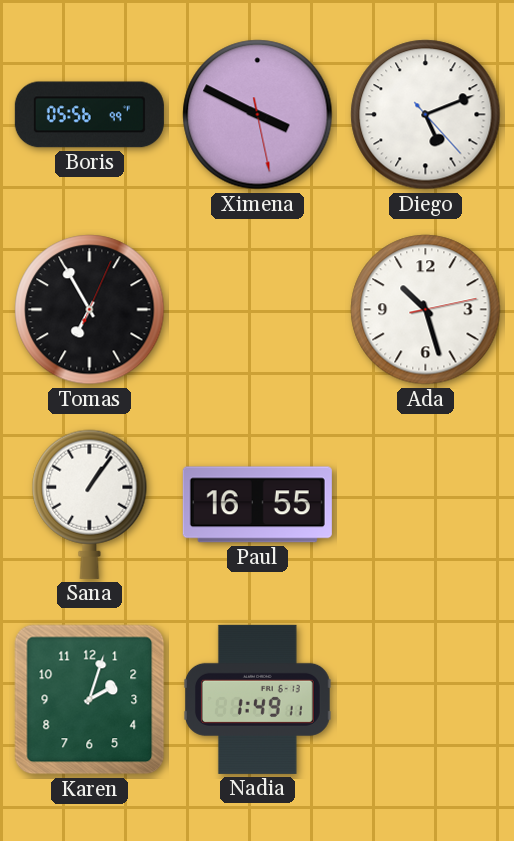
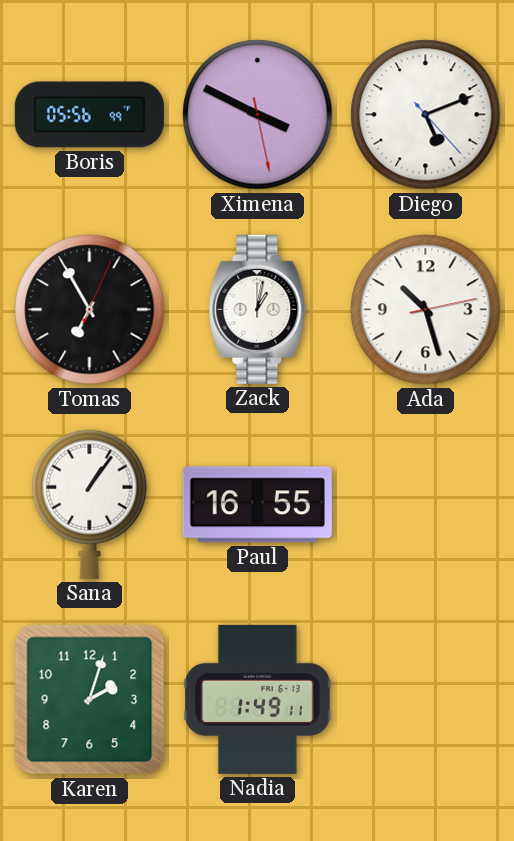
Zack: none -> 1:02
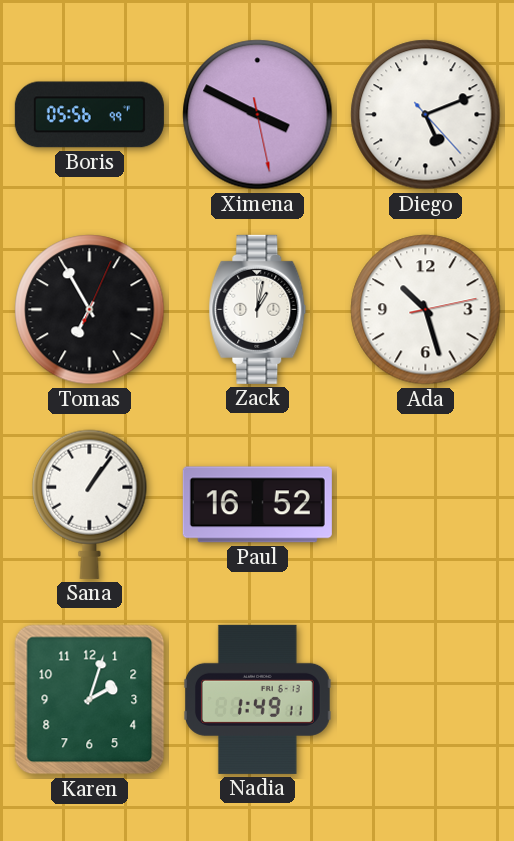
Paul: 16:55 -> 16:52
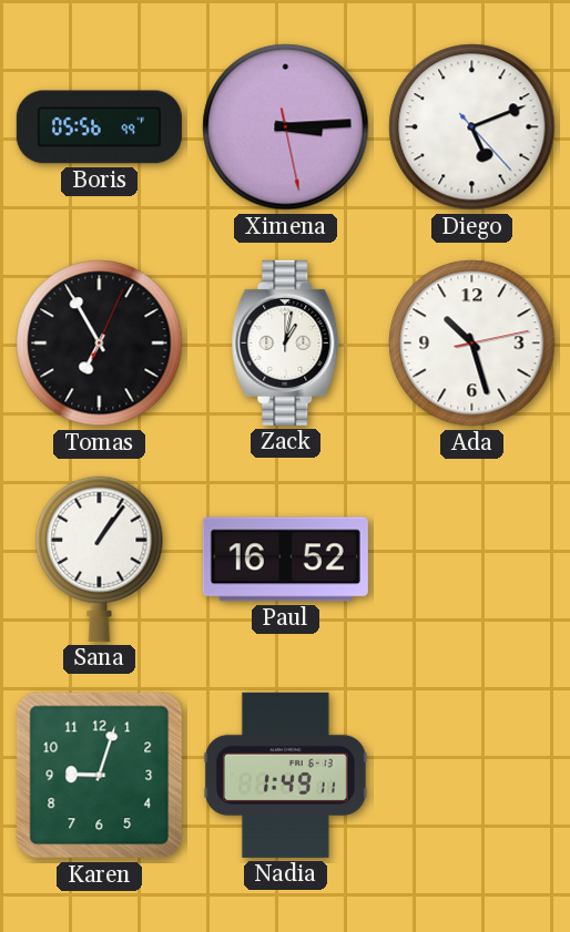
Ximena: 3:49 -> 3:14
Karen: 2:03 -> 9:03
